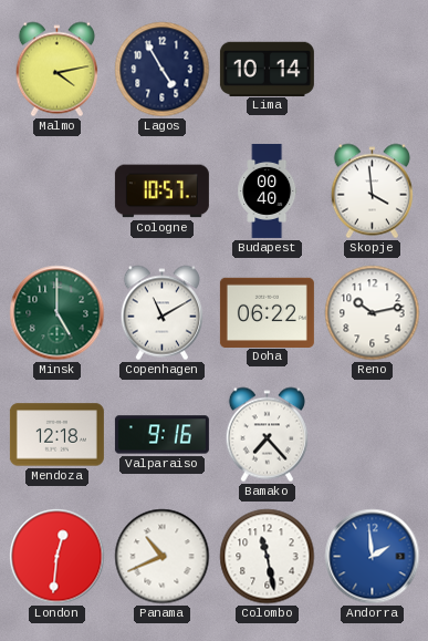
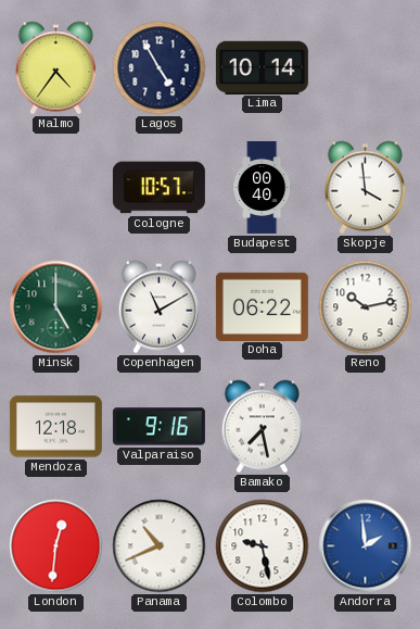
Malmo: 4:13 -> 4:36
Bamako: 7:23 -> 7:28
Colombo: 11:28 -> 9:28
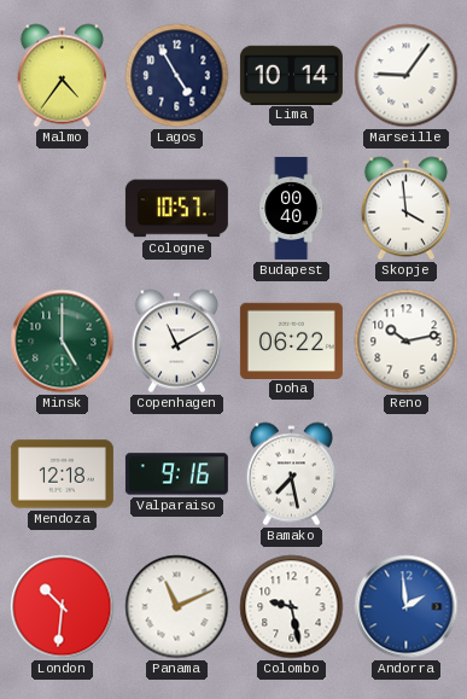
Marseille: none -> 9:06
London: 12:31 -> 10:31
Panama: 10:41 -> 11:11
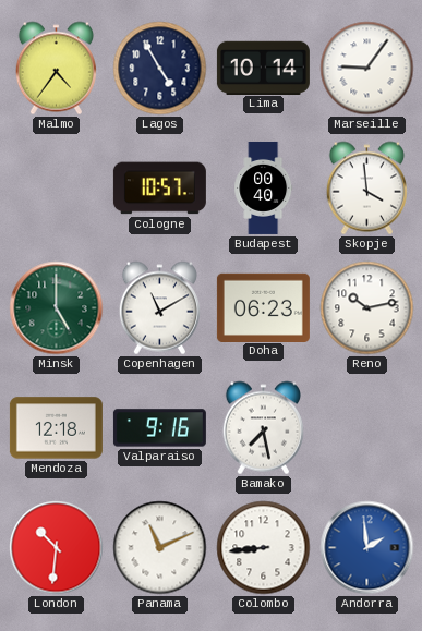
Doha: 06:22 -> 06:23
Colombo: 9:28 -> 8:44
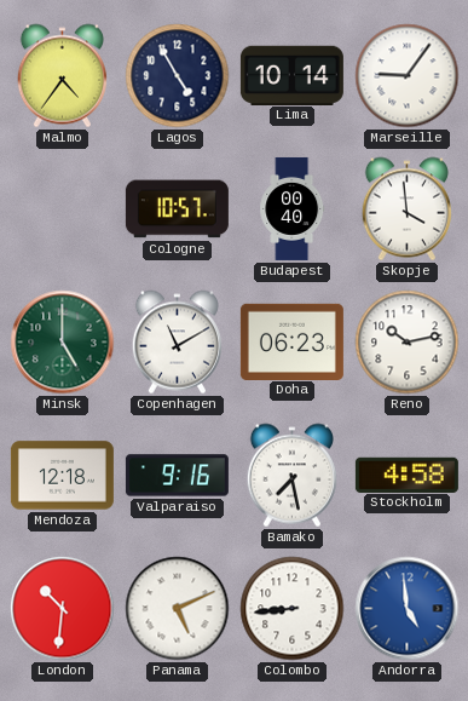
Stockholm: none -> 4:58
Panama: 11:11 -> 5:11
Andorra: 1:59 -> 4:59
